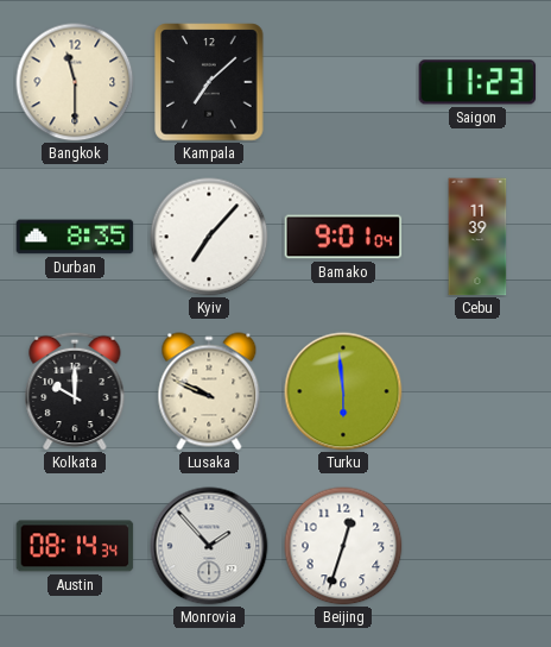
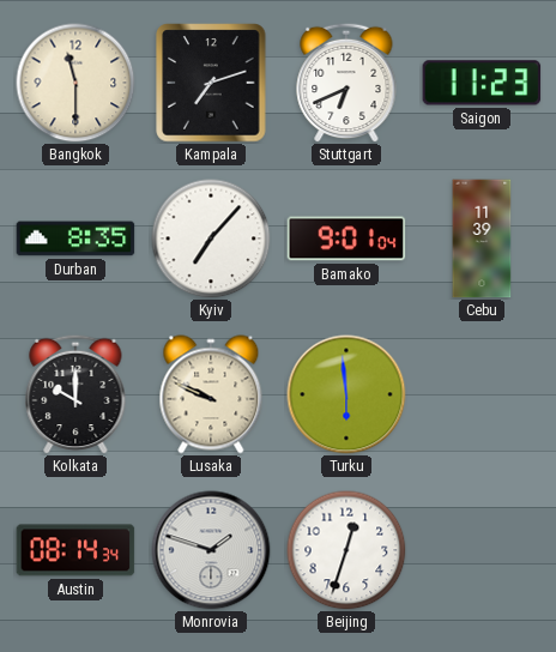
Kampala: 7:08 -> 7:12
Stuttgart: none -> 6:41
Monrovia: 1:53 -> 1:48
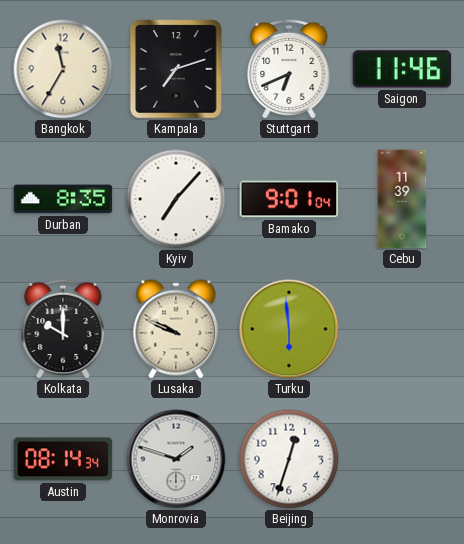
Bangkok: 11:30 -> 11:35
Saigon: 11:23 -> 11:46
